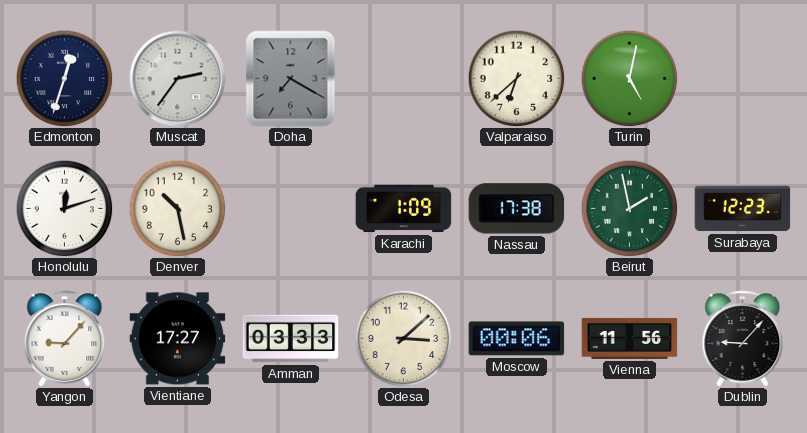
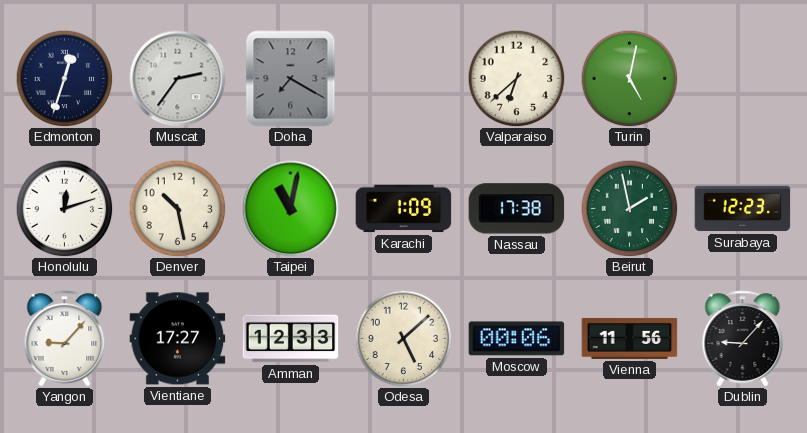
Taipei: none -> 11:02
Amman: 03:33 -> 12:33
Odesa: 3:08 -> 5:08
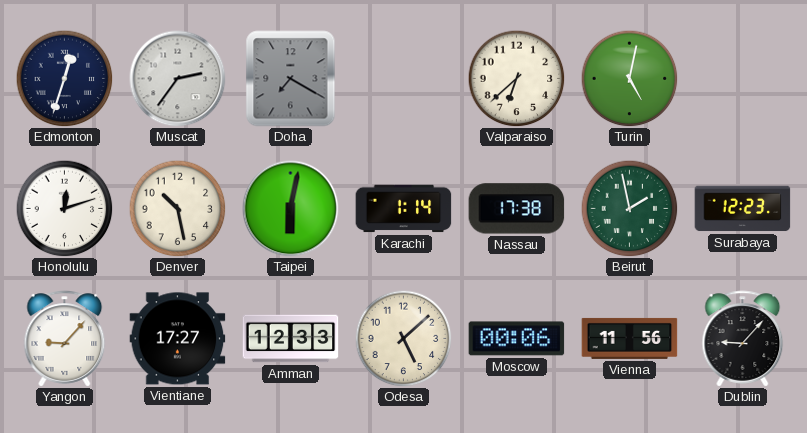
Taipei: 11:02 -> 6:02
Karachi: 1:09 -> 1:14
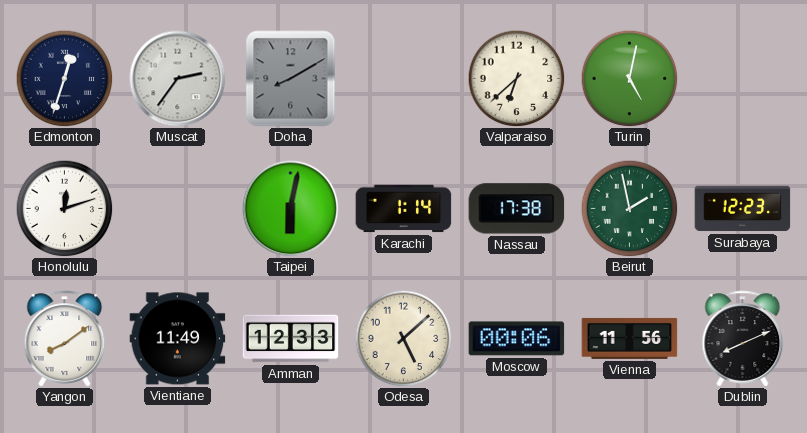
Doha: 7:20 -> 8:10
Denver: 10:28 -> none
Yangon: 9:07 -> 8:09
Vientiane: 17:27 -> 11:49
Dublin: 9:07 -> 8:11
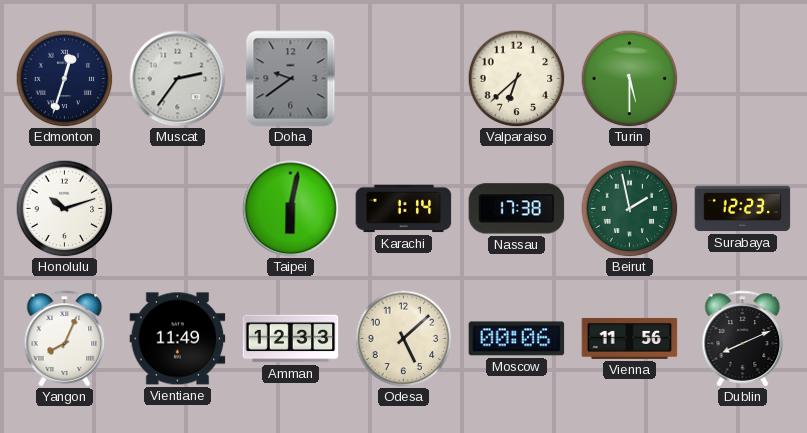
Doha: 8:10 -> 9:39
Turin: 5:02 -> 5:30
Honolulu: 12:12 -> 10:12
Yangon: 8:09 -> 8:04
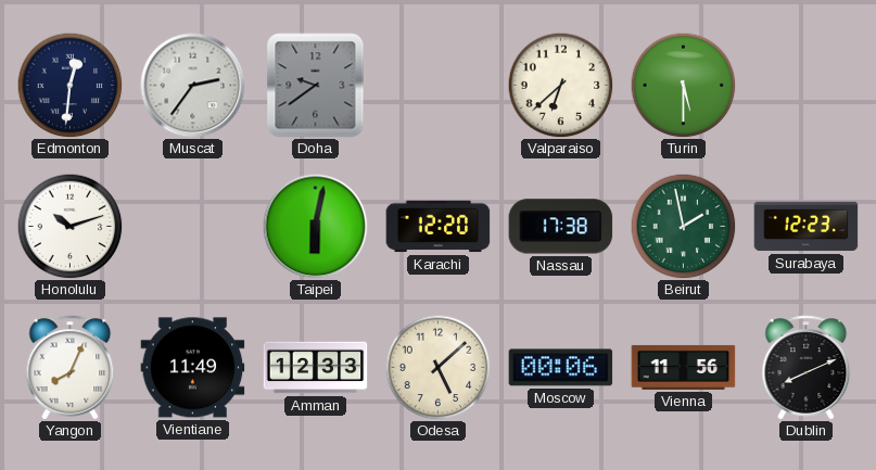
Edmonton: 12:33 -> 12:31
Karachi: 1:14 -> 12:20
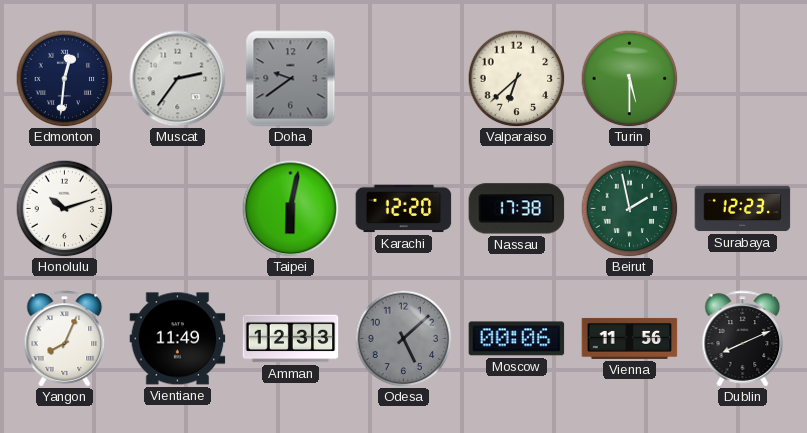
Odesa dial: cream -> grey
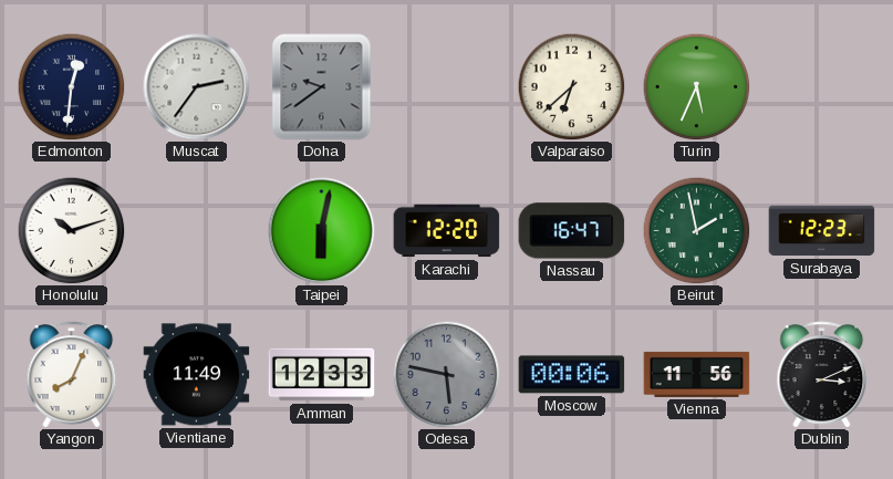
Turin: 5:30 -> 5:34
Nassau: 17:38 -> 16:47
Odesa: 5:08 -> 5:47
Dublin: 8:11 -> 3:11
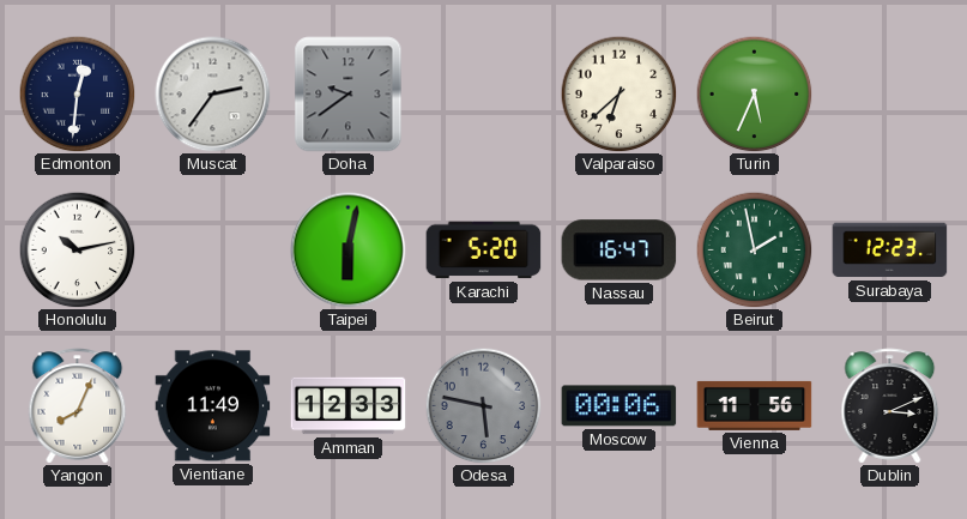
Honolulu: 10:12 -> 10:13
Karachi: 12:20 -> 5:20
